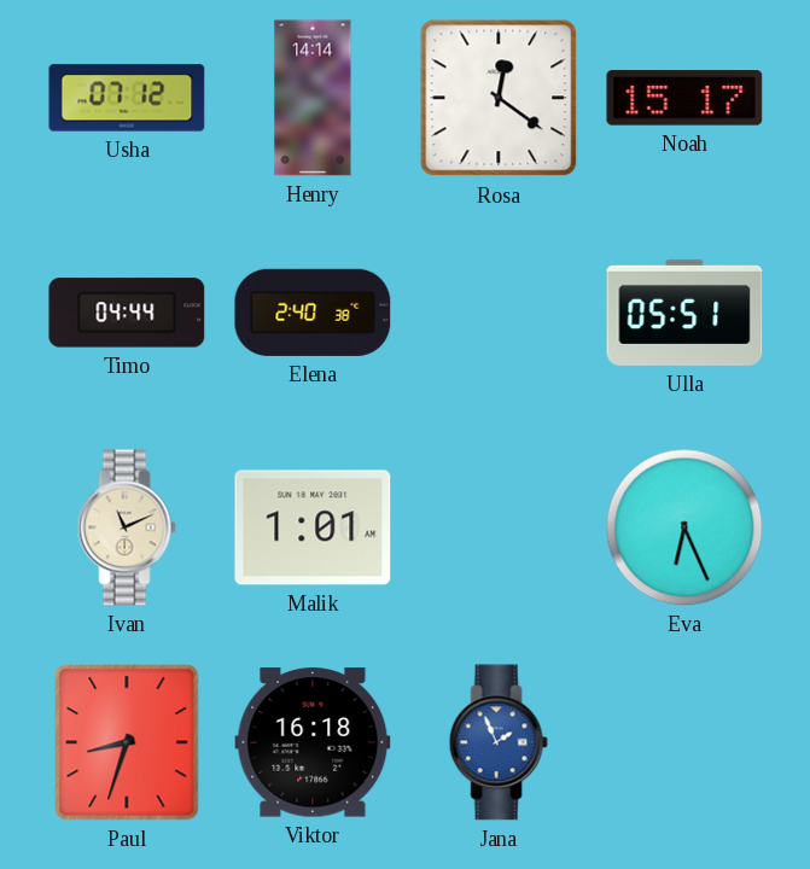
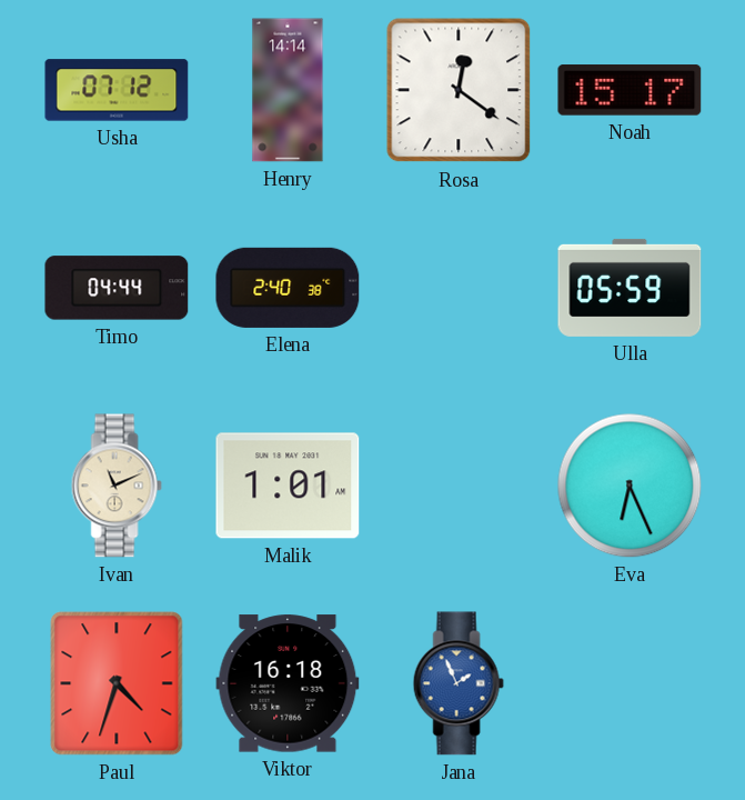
Ulla: 05:51 -> 05:59
Paul: 8:33 -> 4:33
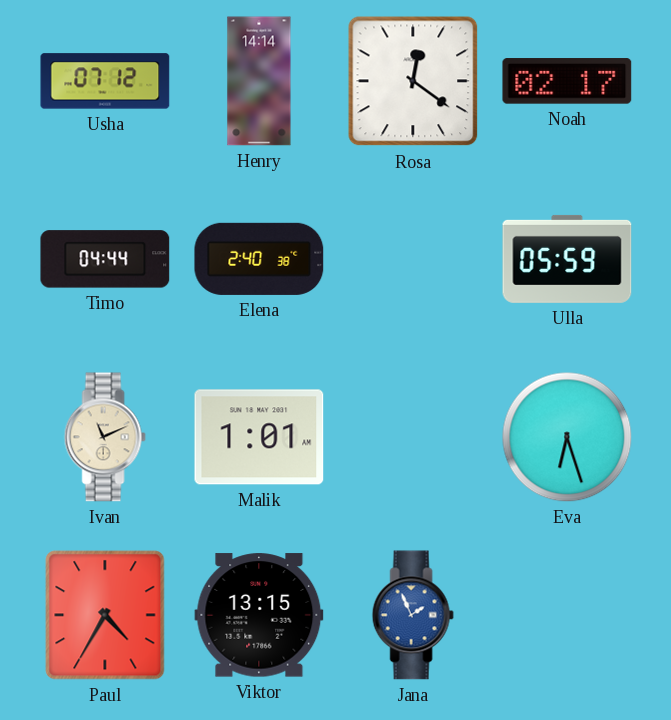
Noah: 15:17 -> 02:17
Eva: 6:26 -> 6:27
Paul: 4:33 -> 4:35
Viktor: 16:18 -> 13:15
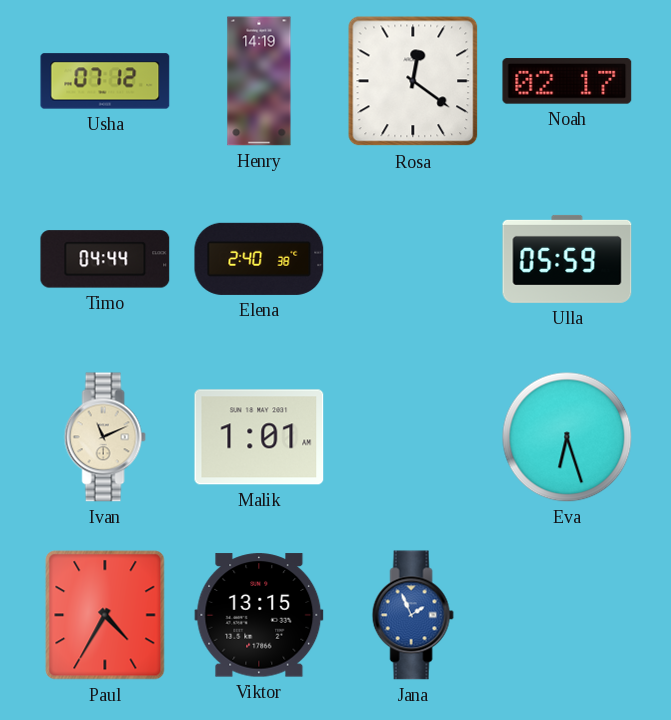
Henry: 14:14 -> 14:19
